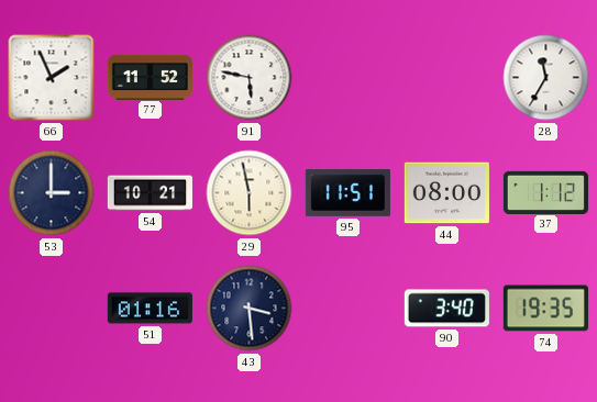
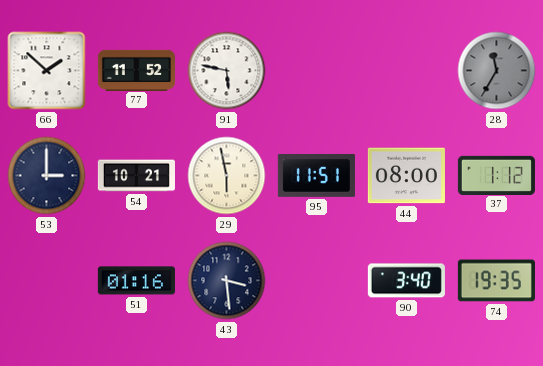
66: 1:56 -> 1:52
28 dial: white -> grey
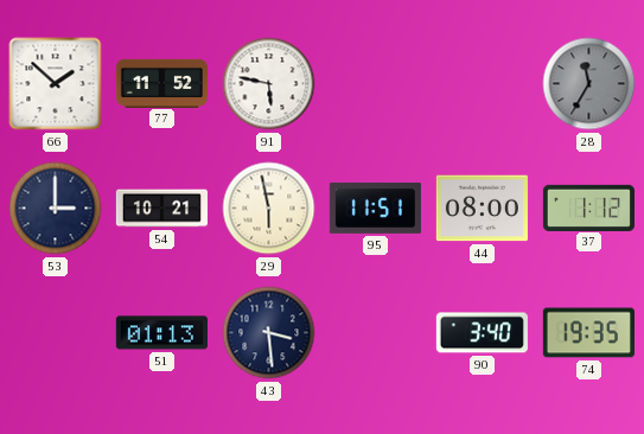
51: 01:16 -> 01:13
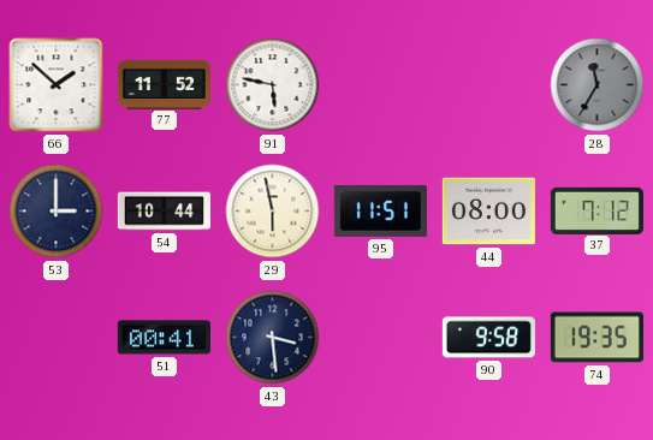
54: 10:21 -> 10:44
37: 1:12 -> 7:12
51: 01:13 -> 00:41
90: 3:40 -> 9:58
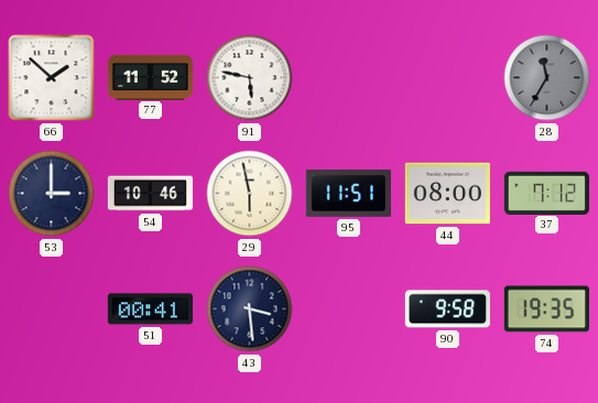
54: 10:44 -> 10:46
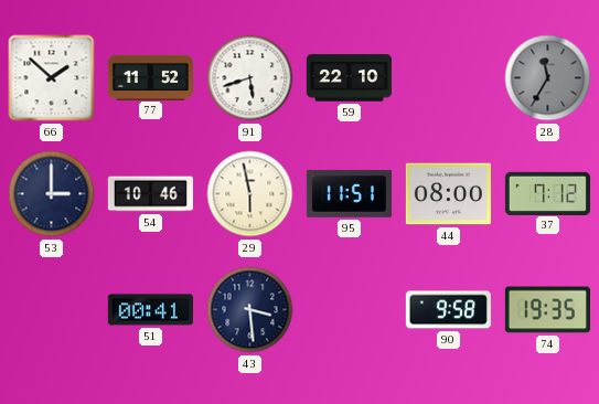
91: 5:47 -> 5:42
59: none -> 22:10
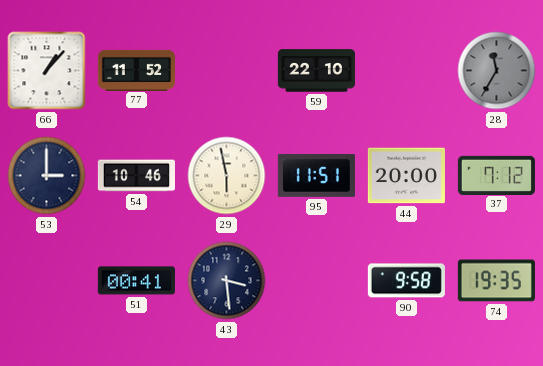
66: 1:52 -> 1:07
91: 5:42 -> none
44: 08:00 -> 20:00
